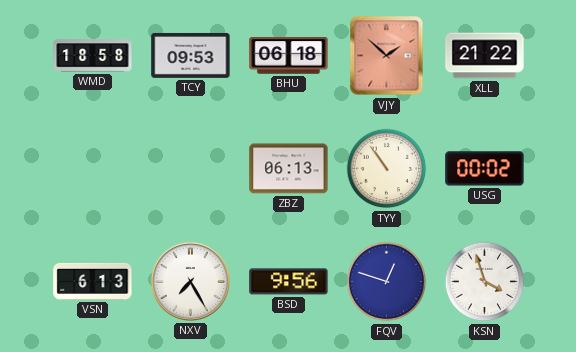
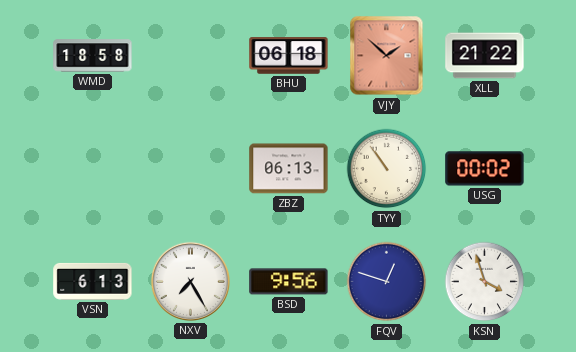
TCY: 09:53 -> none
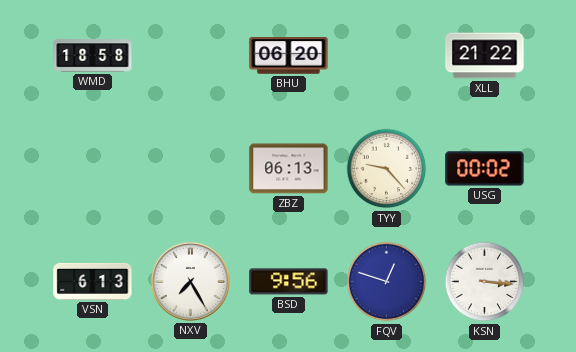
BHU: 06:18 -> 06:20
VJY: 1:52 -> none
TYY: 10:54 -> 9:23
KSN: 3:57 -> 3:16
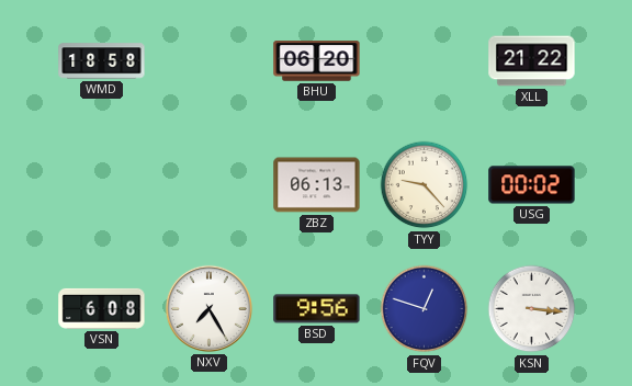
VSN: 6:13 -> 6:08
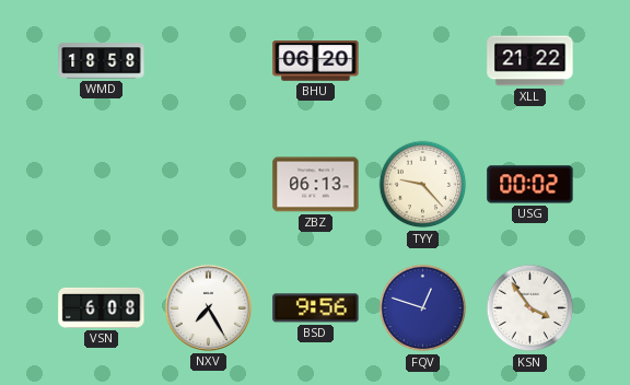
KSN: 3:16 -> 3:54
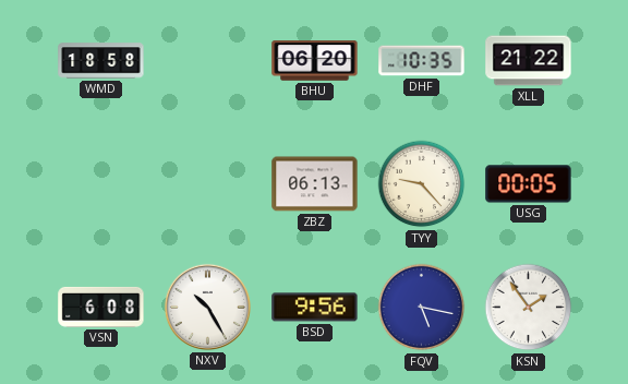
DHF: none -> 10:35
USG: 00:02 -> 00:05
NXV: 7:25 -> 10:25
FQV: 12:48 -> 5:17
KSN: 3:54 -> 1:54
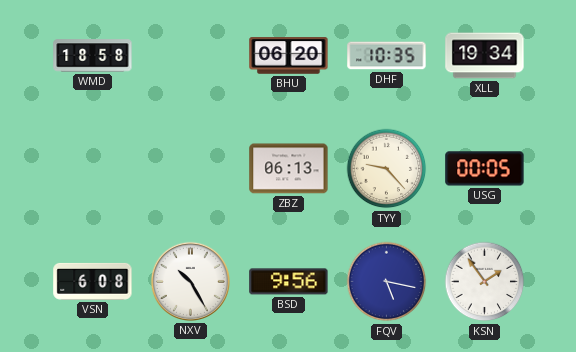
XLL: 21:22 -> 19:34
